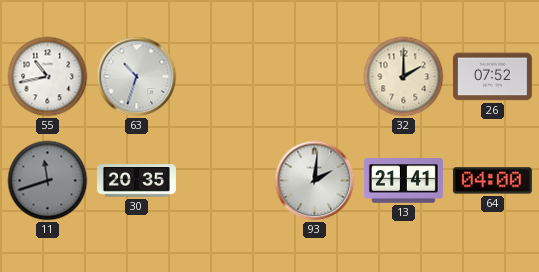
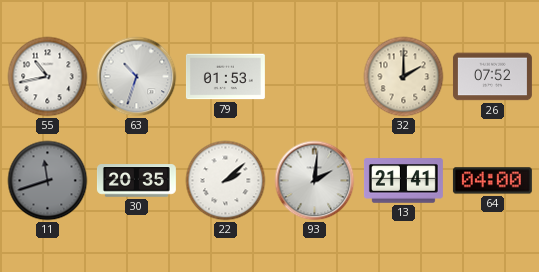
79: none -> 01:53
22: none -> 2:08
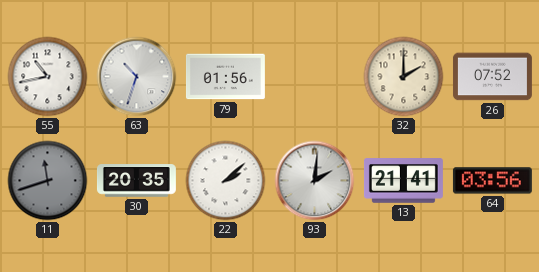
79: 01:53 -> 01:56
64: 04:00 -> 03:56
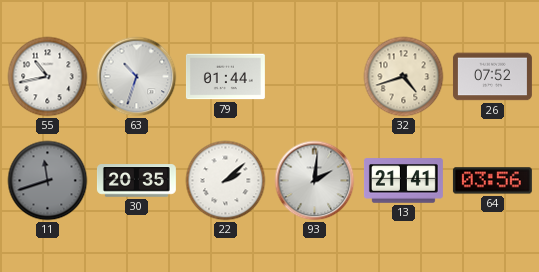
79: 01:56 -> 01:44
32: 2:00 -> 4:42
